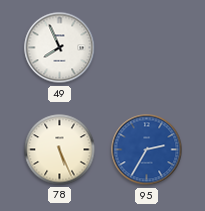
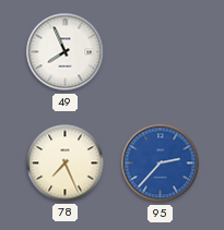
78: 5:26 -> 7:26
95: 2:35 -> 2:37
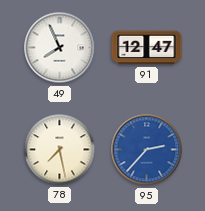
91: none -> 12:47
78: 7:26 -> 7:28
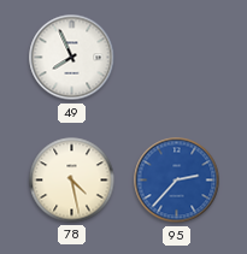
91: 12:47 -> none
78: 7:28 -> 4:28
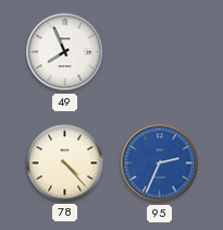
78: 4:28 -> 4:23
95: 2:37 -> 2:34
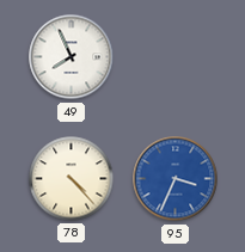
95: 2:34 -> 3:34
